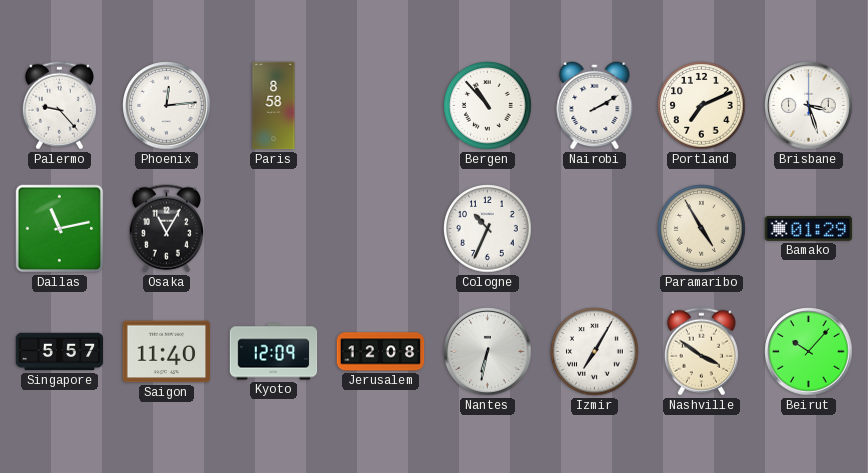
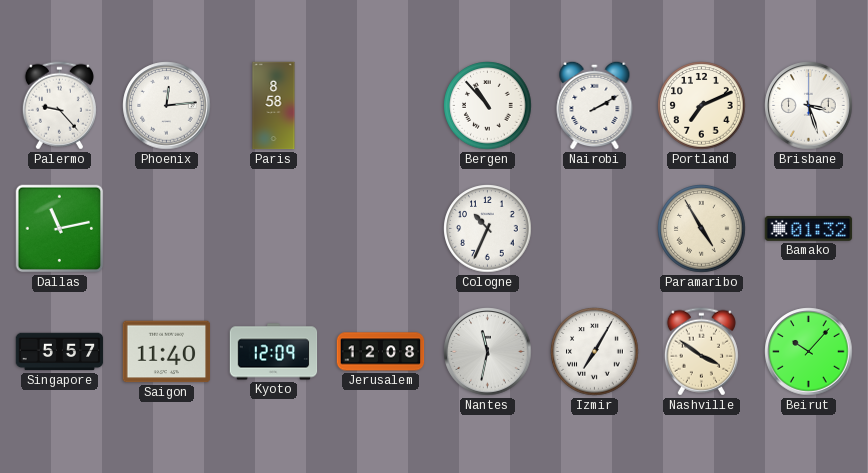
Osaka: 11:05 -> none
Bamako: 01:29 -> 01:32
Nantes: 6:32 -> 11:32
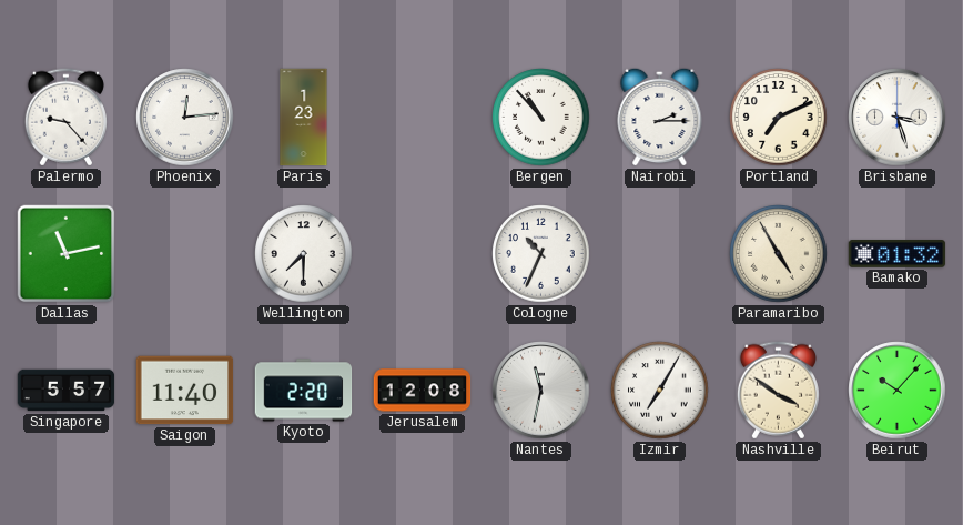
Paris: 8:58 -> 1:23
Nairobi: 2:10 -> 2:15
Wellington: none -> 7:30
Kyoto: 12:09 -> 2:20
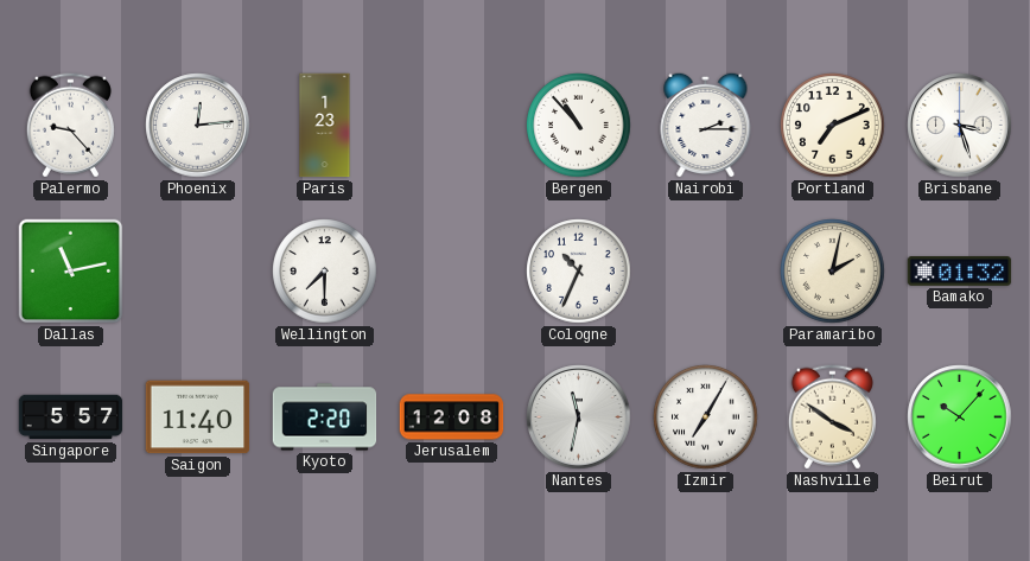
Paramaribo: 4:55 -> 2:02
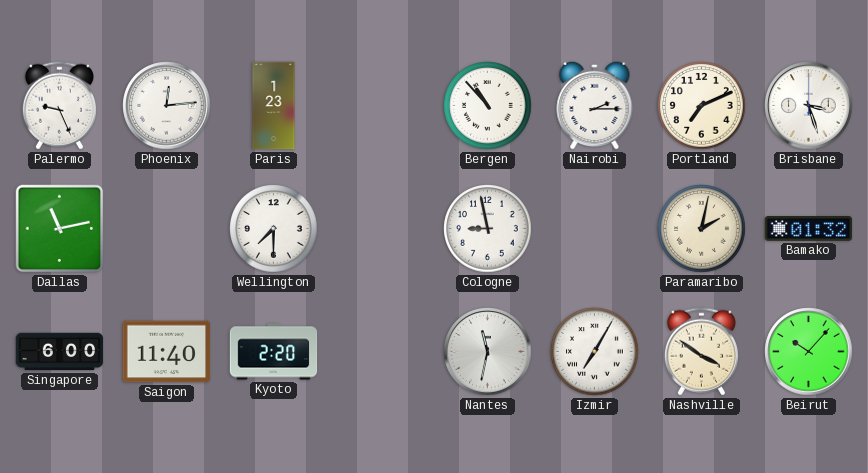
Palermo: 9:23 -> 9:26
Cologne: 10:34 -> 8:58
Singapore: 5:57 -> 6:00
Jerusalem: 12:08 -> none
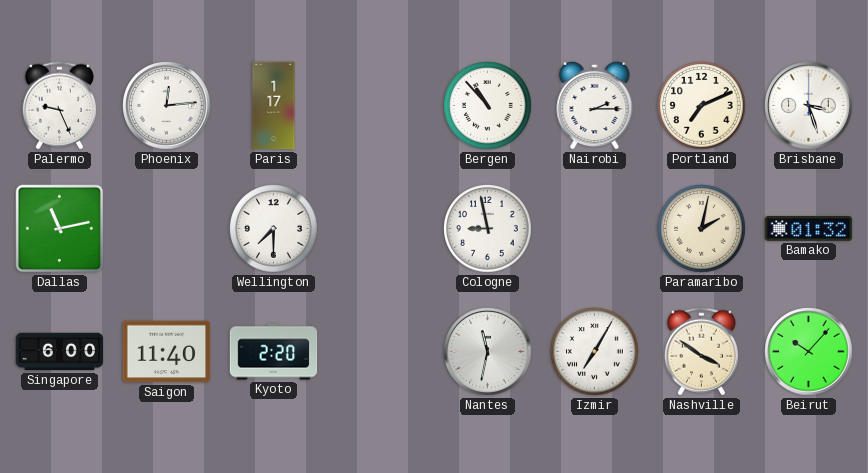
Paris: 1:23 -> 1:17
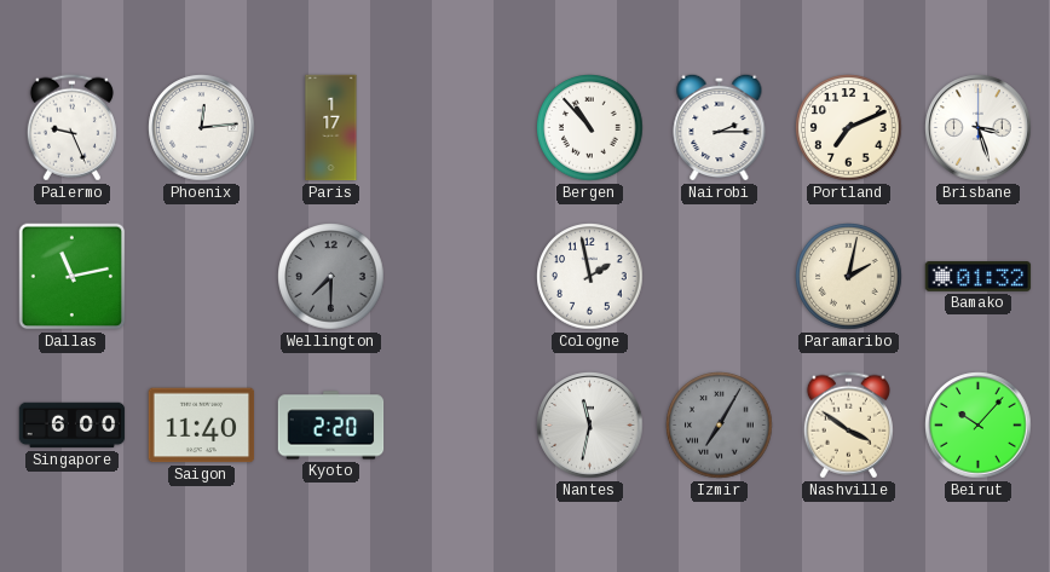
Wellington dial: white -> grey
Cologne: 8:58 -> 1:58
Izmir dial: white -> grey
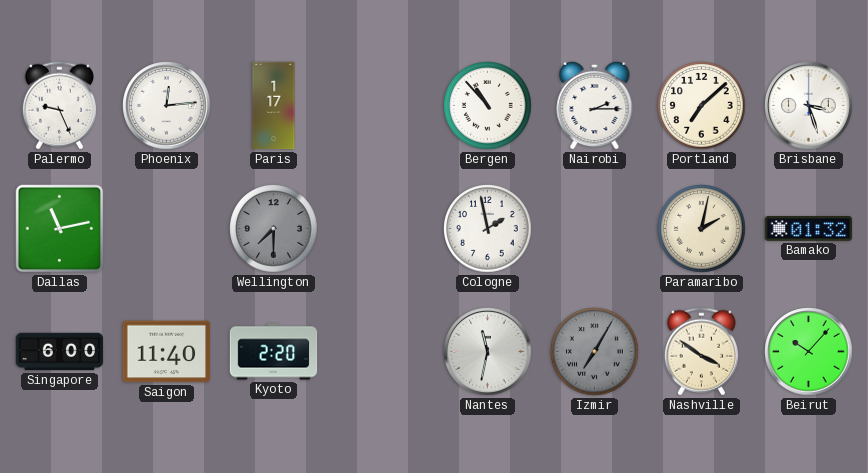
Portland: 7:11 -> 7:08
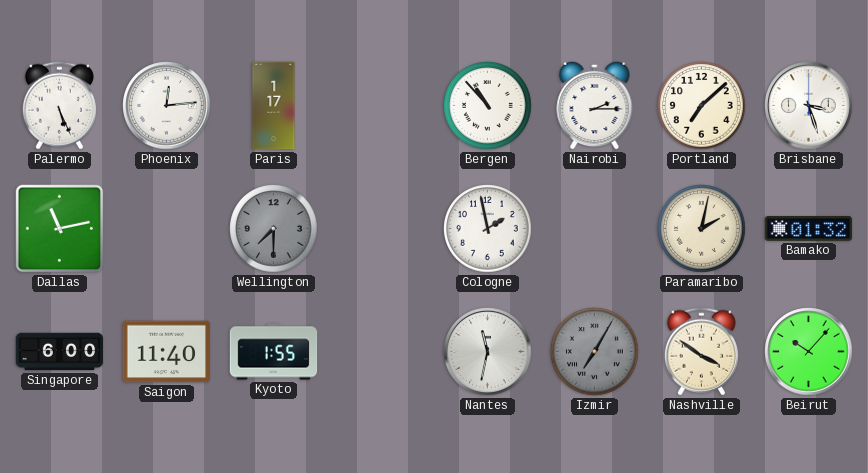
Palermo: 9:26 -> 5:26
Kyoto: 2:20 -> 1:55
